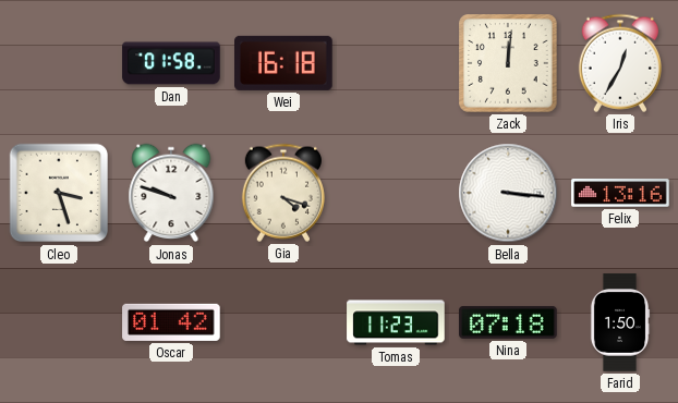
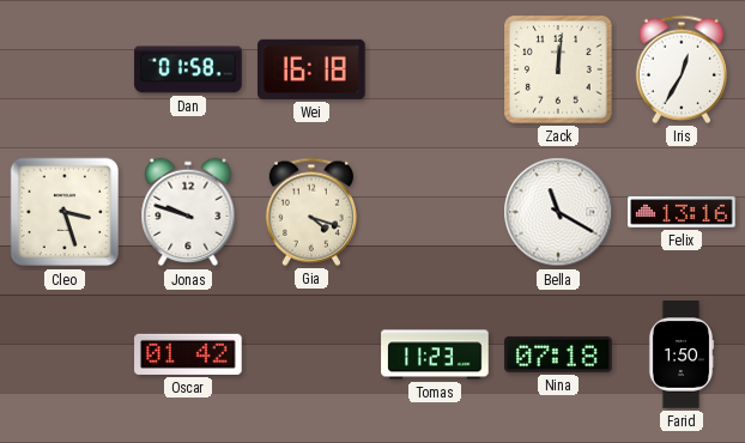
Bella: 3:16 -> 11:20
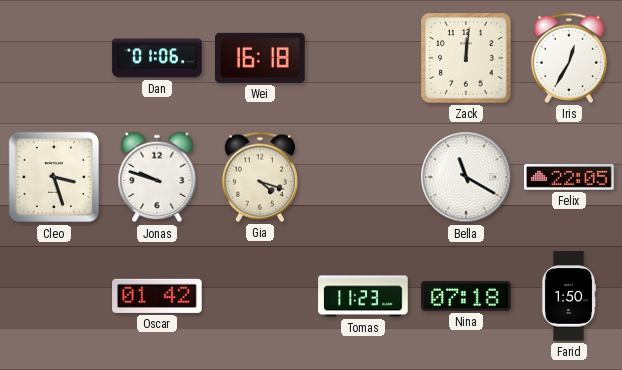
Dan: 01:58 -> 01:06
Felix: 13:16 -> 22:05
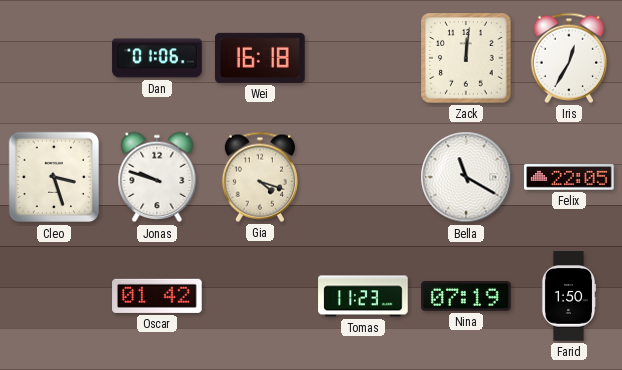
Nina: 07:18 -> 07:19
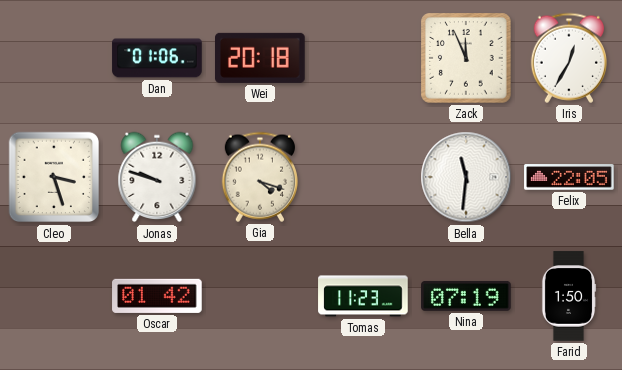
Wei: 16:18 -> 20:18
Zack: 12:01 -> 11:56
Bella: 11:20 -> 11:31
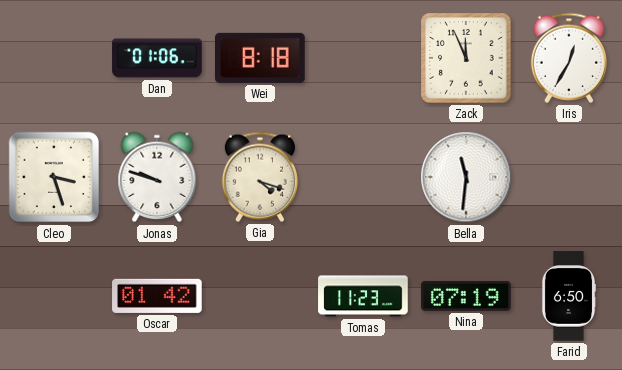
Wei: 20:18 -> 8:18
Felix: 22:05 -> none
Farid: 1:50 -> 6:50
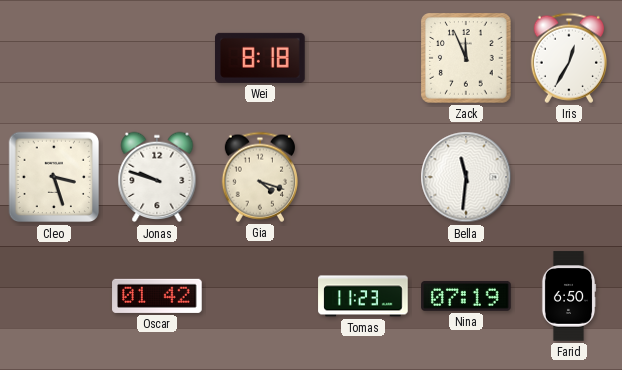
Dan: 01:06 -> none
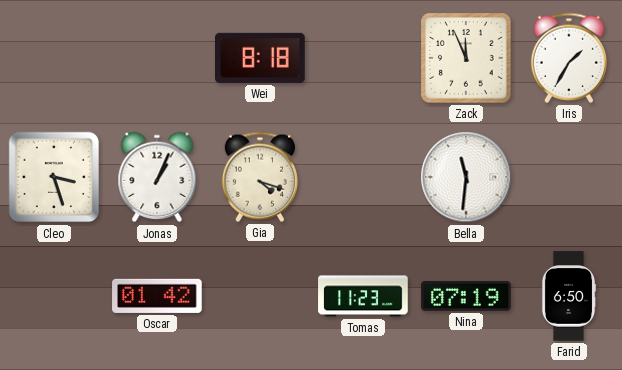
Iris: 12:35 -> 1:35
Jonas: 9:48 -> 1:04
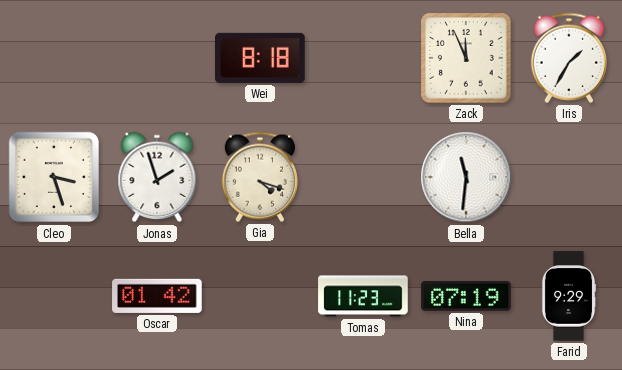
Jonas: 1:04 -> 1:57
Farid: 6:50 -> 9:29
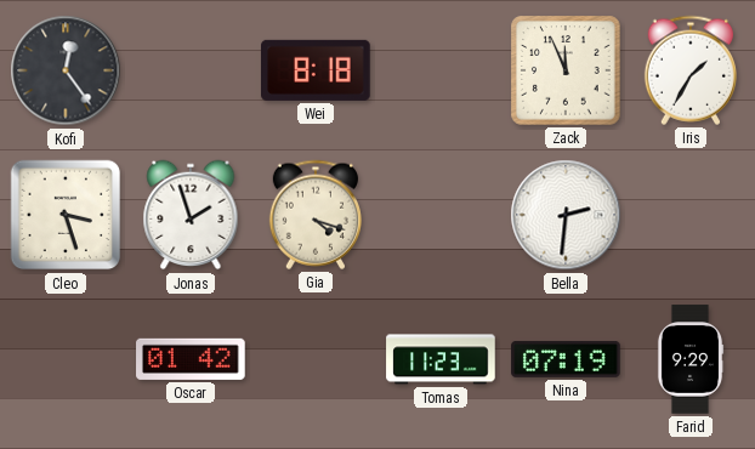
Kofi: none -> 12:24
Bella: 11:31 -> 2:31
